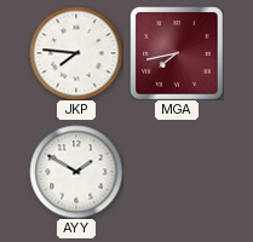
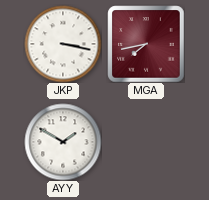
JKP: 7:46 -> 3:17
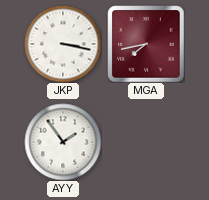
AYY: 1:50 -> 1:54
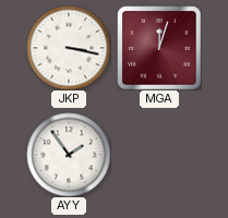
MGA: 7:43 -> 12:03
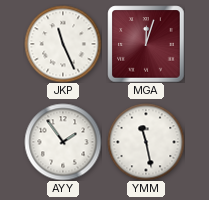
JKP: 3:17 -> 11:26
YMM: none -> 11:28
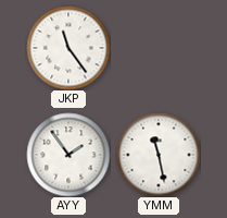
JKP: 11:26 -> 11:24
MGA: 12:03 -> none
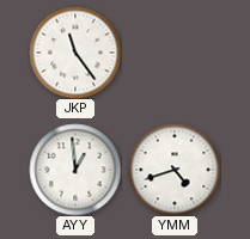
AYY: 1:54 -> 12:59
YMM: 11:28 -> 4:42
